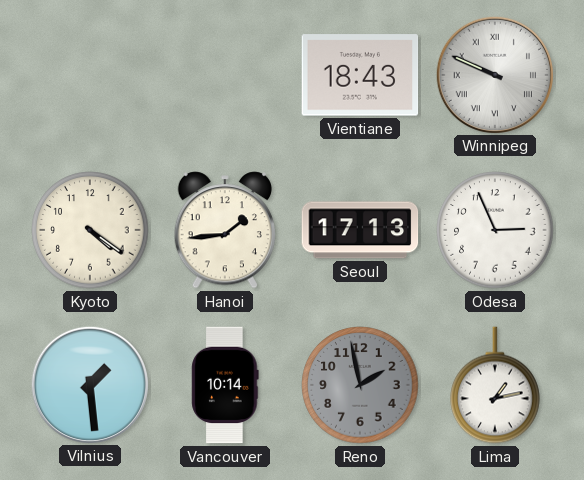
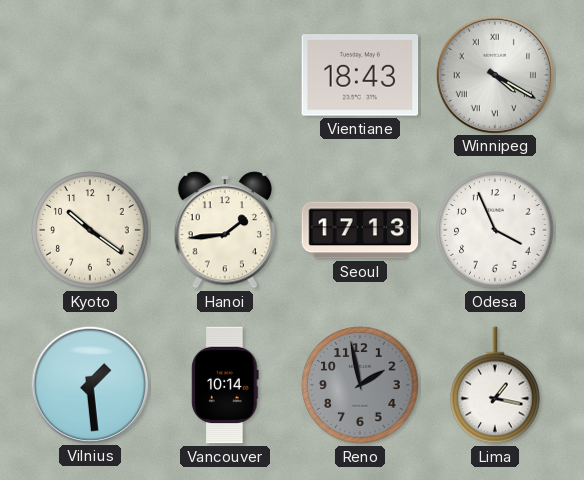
Winnipeg: 9:49 -> 4:20
Kyoto: 4:21 -> 10:21
Odesa: 2:56 -> 3:56
Lima: 1:13 -> 1:17
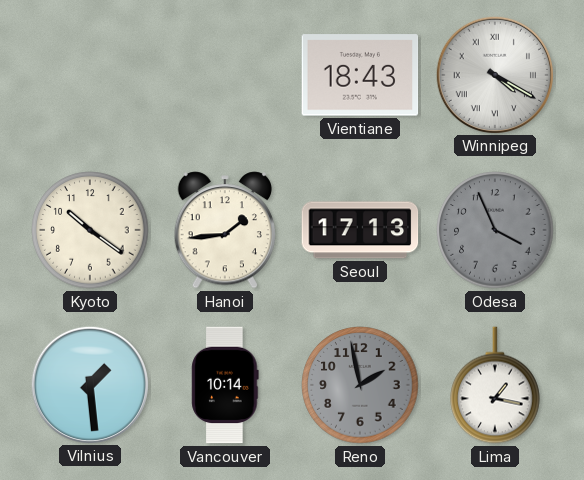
Odesa dial: white -> grey
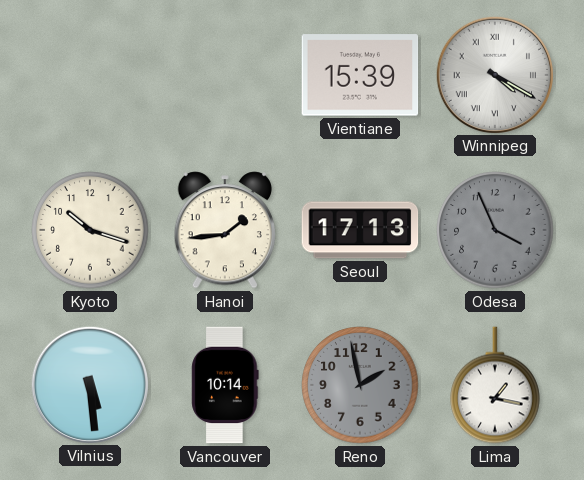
Vientiane: 18:43 -> 15:39
Kyoto: 10:21 -> 10:18
Vilnius: 1:29 -> 5:29
